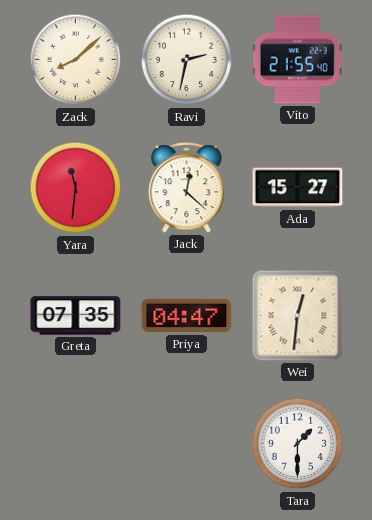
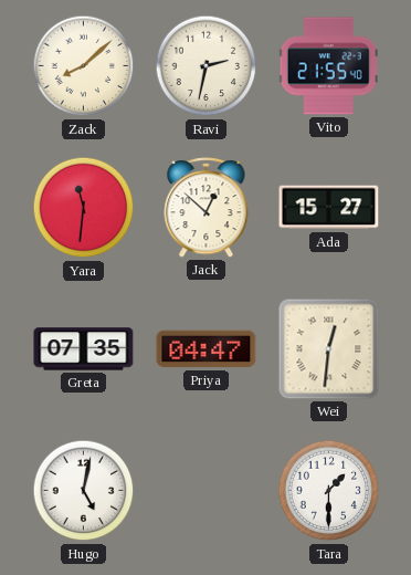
Jack: 12:22 -> 12:52
Hugo: none -> 5:02
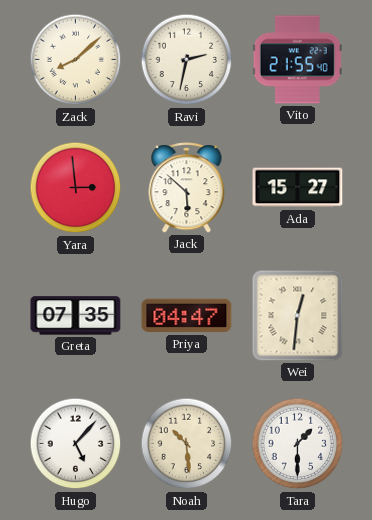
Yara: 11:31 -> 2:59
Jack: 12:52 -> 5:52
Hugo: 5:02 -> 5:07
Noah: none -> 10:29
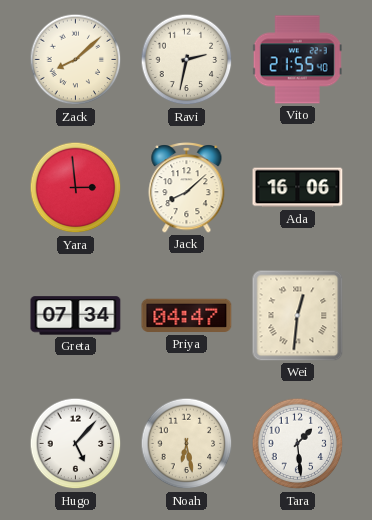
Jack: 5:52 -> 8:08
Ada: 15:27 -> 16:06
Greta: 07:35 -> 07:34
Noah: 10:29 -> 6:28
Tara: 1:30 -> 1:29
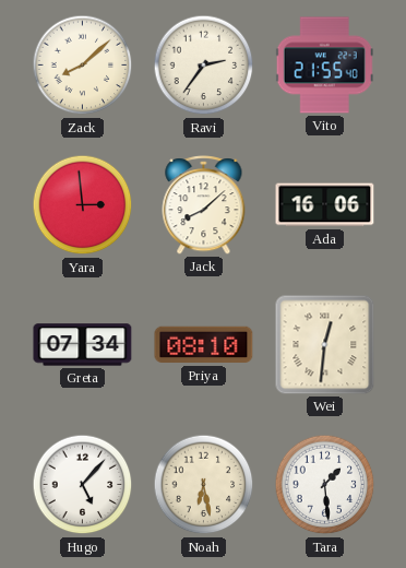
Ravi: 2:32 -> 2:36
Priya: 04:47 -> 08:10
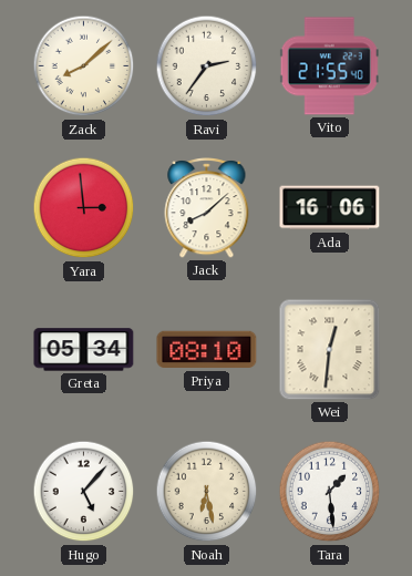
Greta: 07:34 -> 05:34
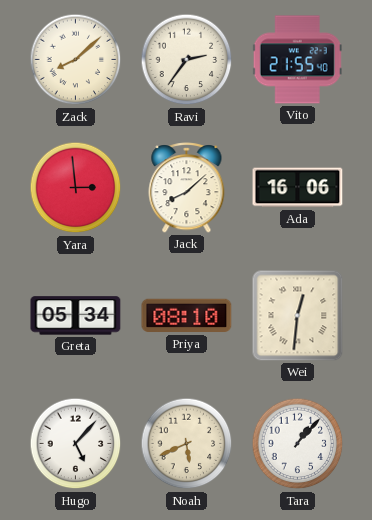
Noah: 6:28 -> 5:41
Tara: 1:29 -> 1:07
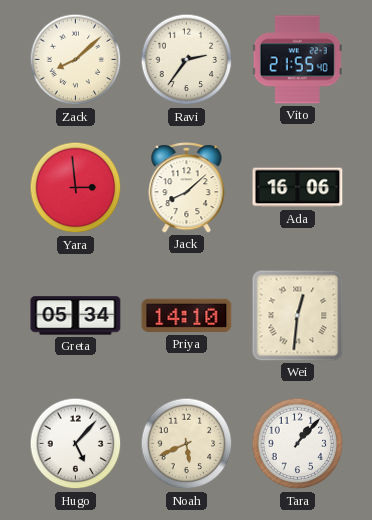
Priya: 08:10 -> 14:10
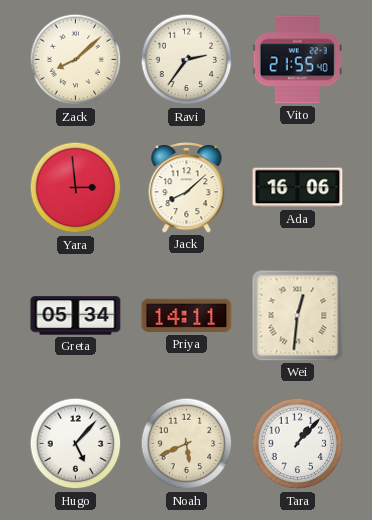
Priya: 14:10 -> 14:11
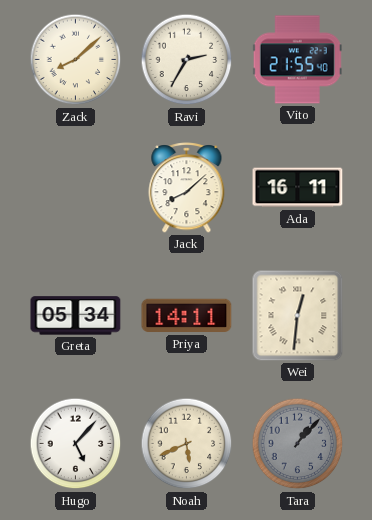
Ravi: 2:36 -> 2:35
Yara: 2:59 -> none
Ada: 16:06 -> 16:11
Tara dial: white -> grey
